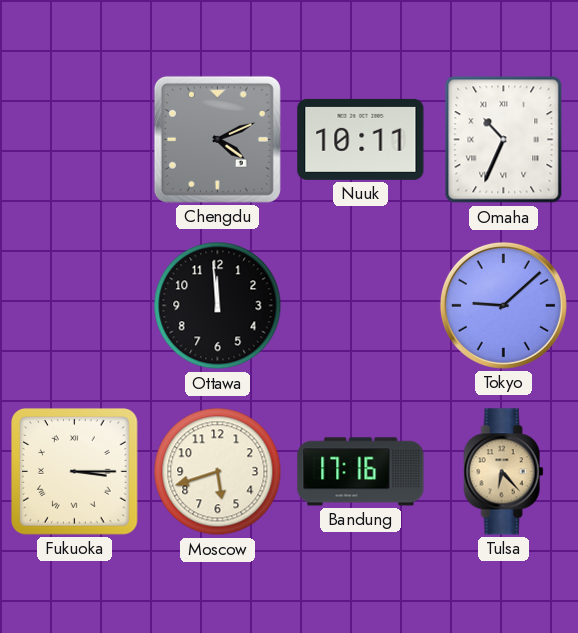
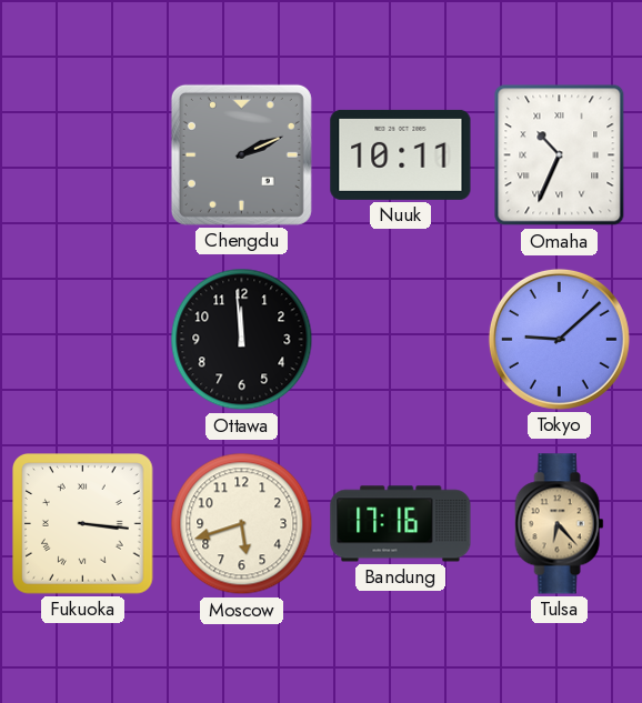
Chengdu: 4:11 -> 2:11
Fukuoka: 3:15 -> 3:16
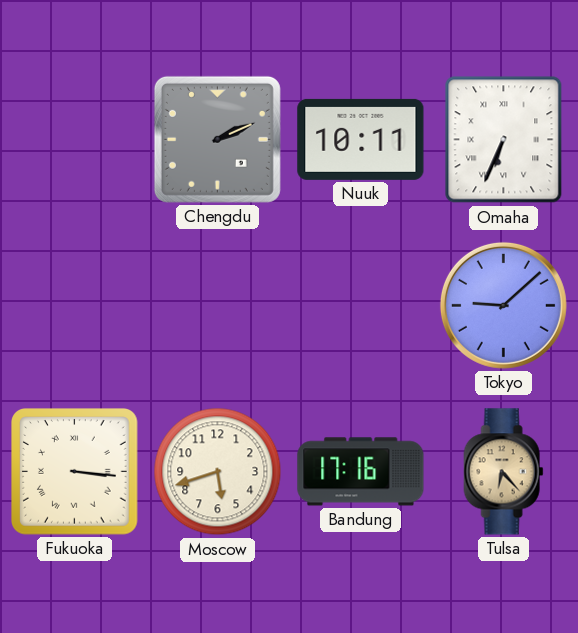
Omaha: 10:34 -> 6:34
Ottawa: 11:59 -> none
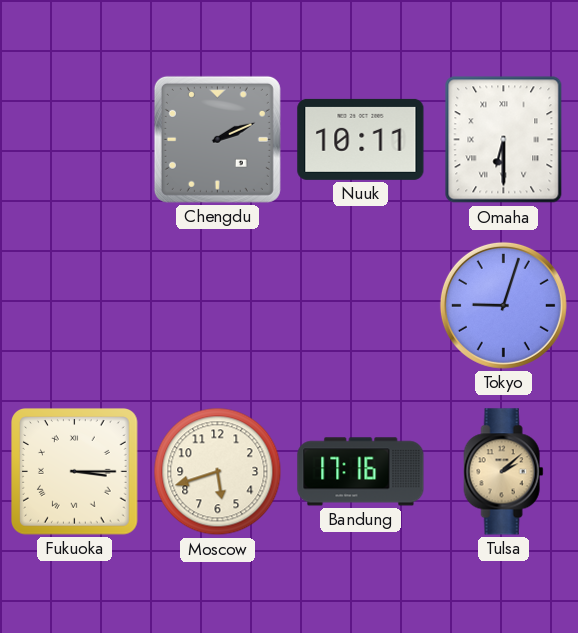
Omaha: 6:34 -> 6:30
Tokyo: 9:08 -> 9:03
Fukuoka: 3:16 -> 3:15
Tulsa: 6:23 -> 2:08
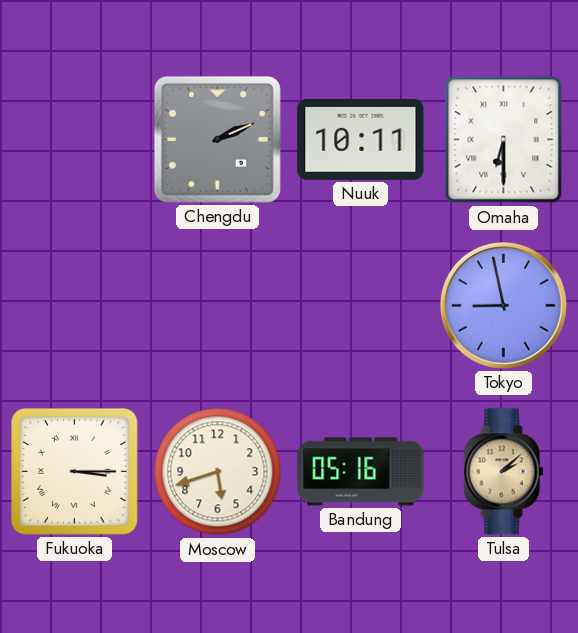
Tokyo: 9:03 -> 8:58
Bandung: 17:16 -> 05:16
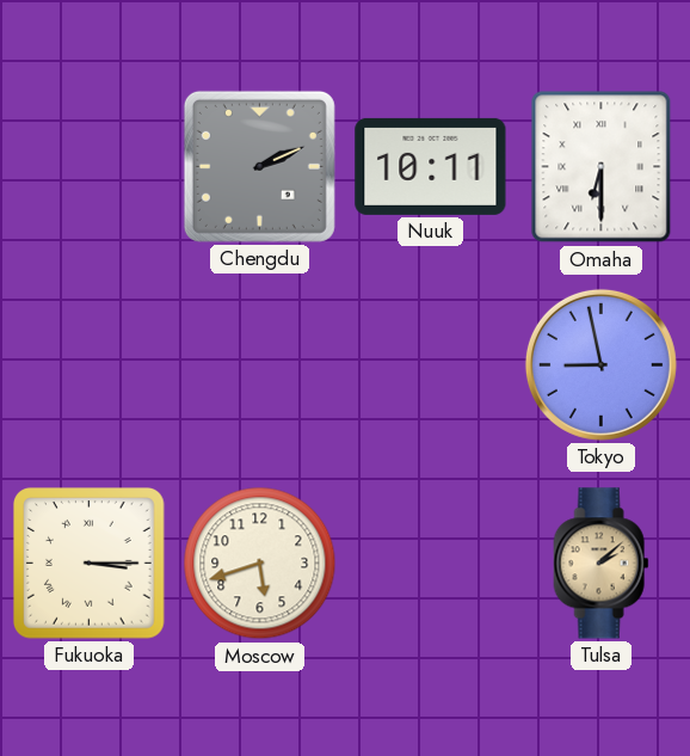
Bandung: 05:16 -> none
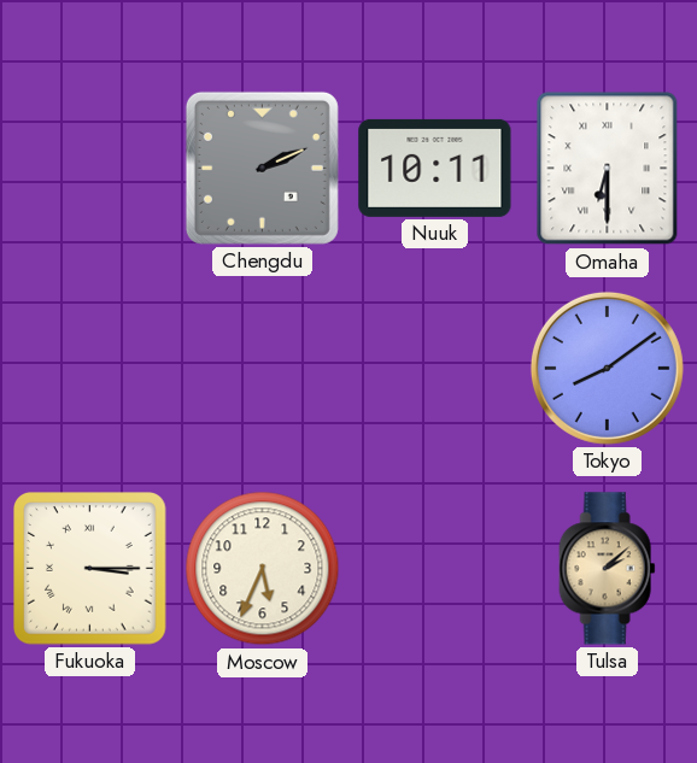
Tokyo: 8:58 -> 8:09
Moscow: 5:42 -> 5:34
